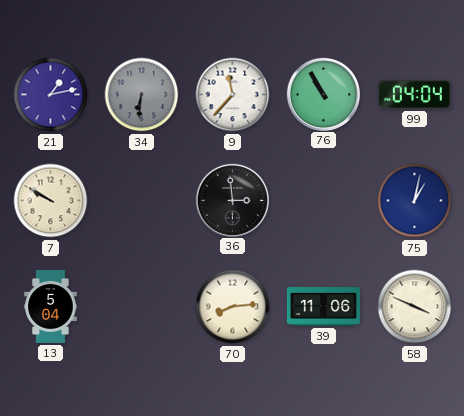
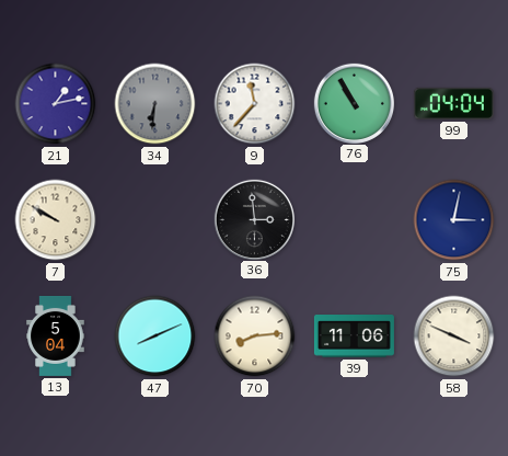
75: 1:02 -> 3:02
47: none -> 8:11
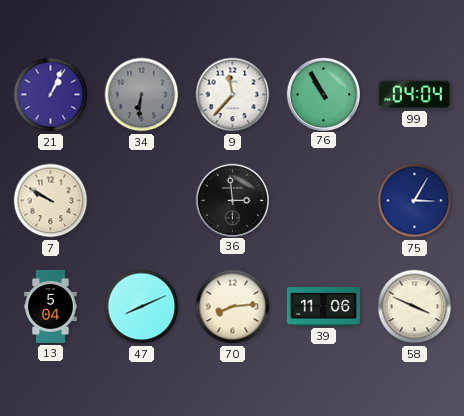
21: 1:13 -> 1:04
75: 3:02 -> 3:05
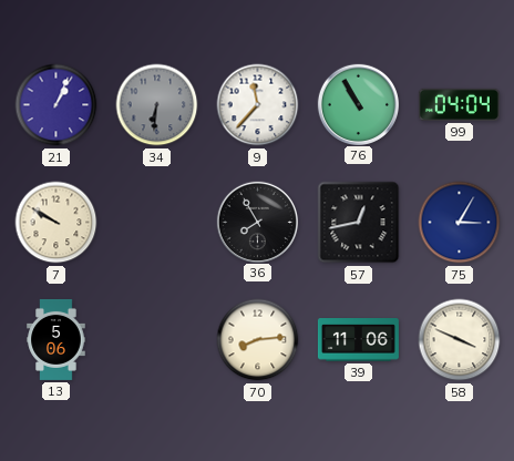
36: 2:59 -> 7:55
57: none -> 12:43
13: 5:04 -> 5:06
47: 8:11 -> none
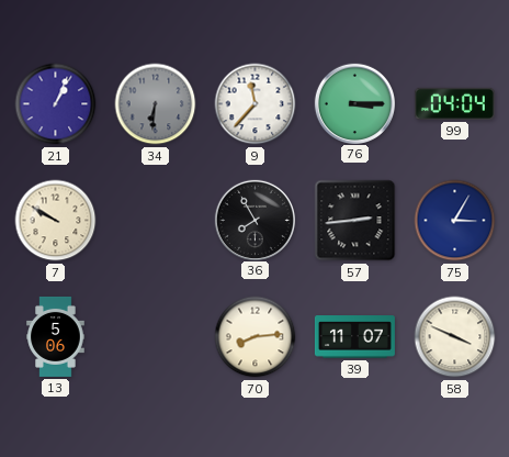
76: 10:55 -> 3:15
57: 12:43 -> 2:44
39: 11:06 -> 11:07
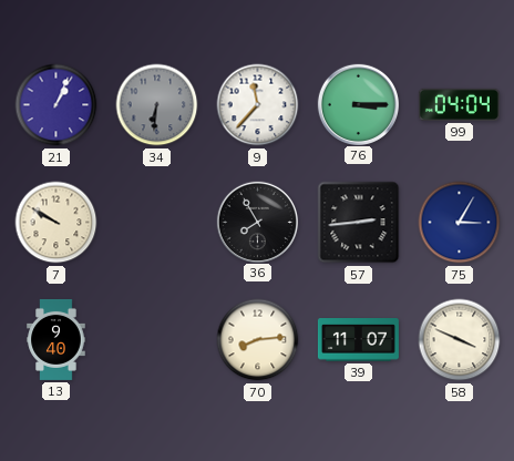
13: 5:06 -> 9:40
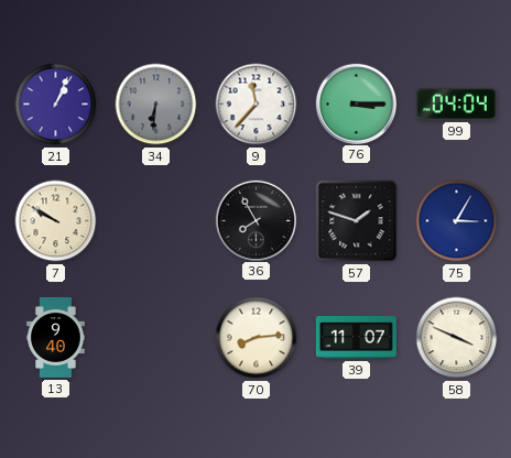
57: 2:44 -> 1:48
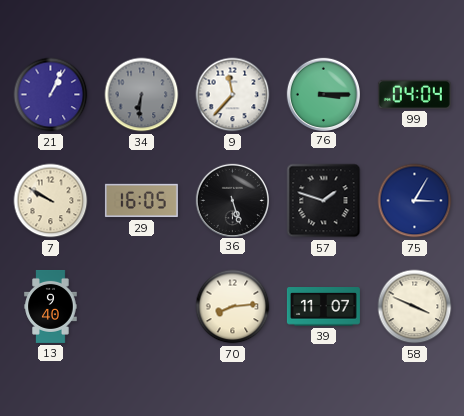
29: none -> 16:05
36: 7:55 -> 5:27
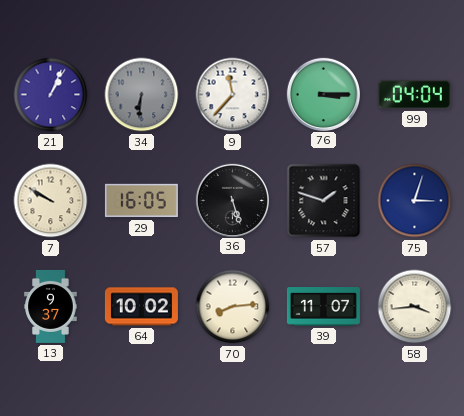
75: 3:05 -> 3:03
13: 9:40 -> 9:37
64: none -> 10:02
58: 3:49 -> 3:44
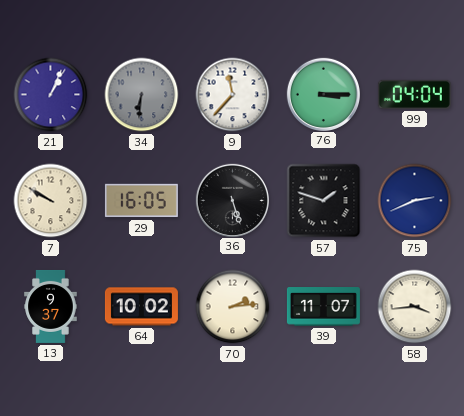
75: 3:03 -> 2:41
70: 8:14 -> 2:14
